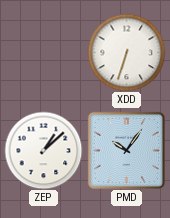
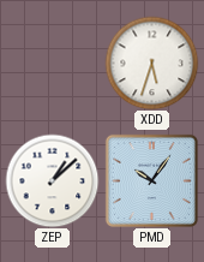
XDD: 6:33 -> 5:33
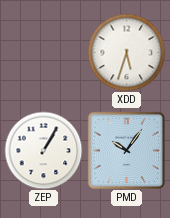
ZEP: 1:08 -> 1:05
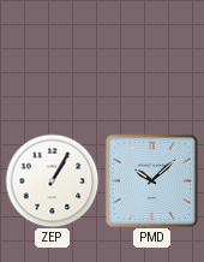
XDD: 5:33 -> none
PMD: 10:06 -> 10:08
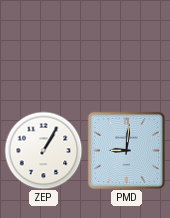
PMD: 10:08 -> 9:01
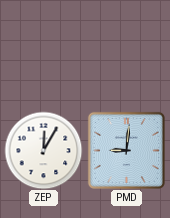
ZEP: 1:05 -> 12:05
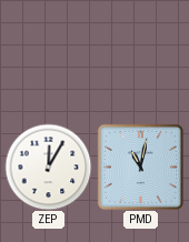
PMD: 9:01 -> 11:02
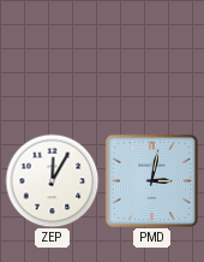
PMD: 11:02 -> 3:02
